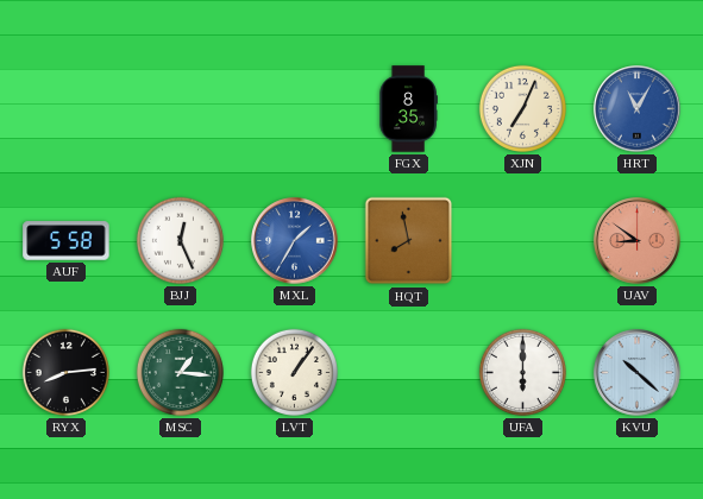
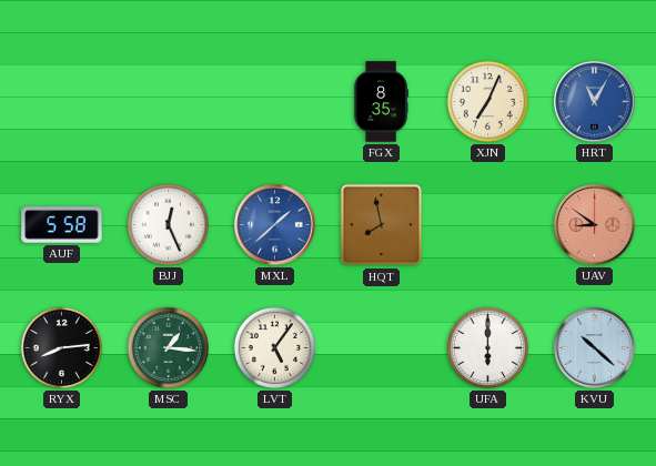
MXL: 1:35 -> 1:38
LVT: 1:06 -> 5:06
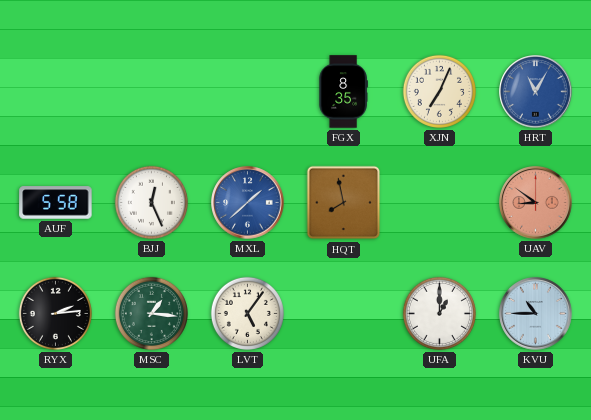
RYX: 8:14 -> 2:14
UFA: 6:00 -> 1:00
KVU: 10:22 -> 10:45
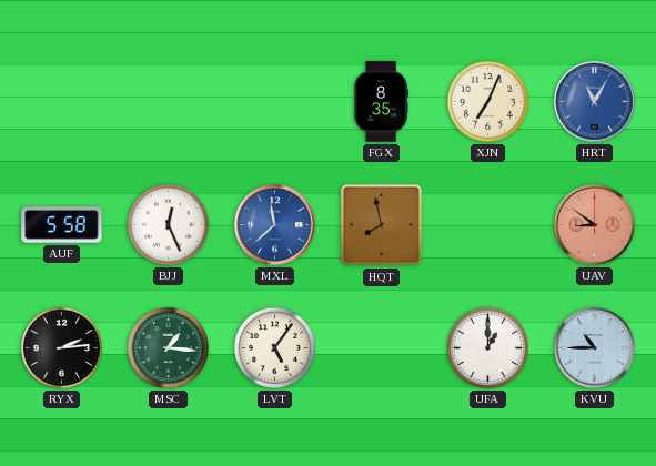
MXL: 1:38 -> 11:38
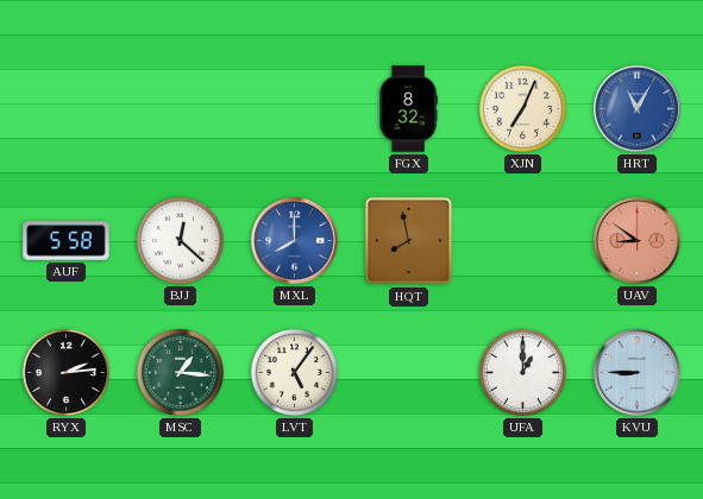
FGX: 8:35 -> 8:32
BJJ: 12:26 -> 12:22
MXL: 11:38 -> 8:00
KVU: 10:45 -> 8:45
